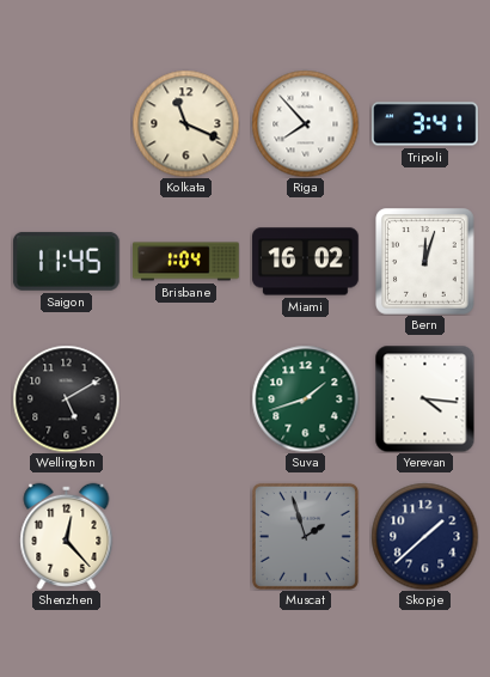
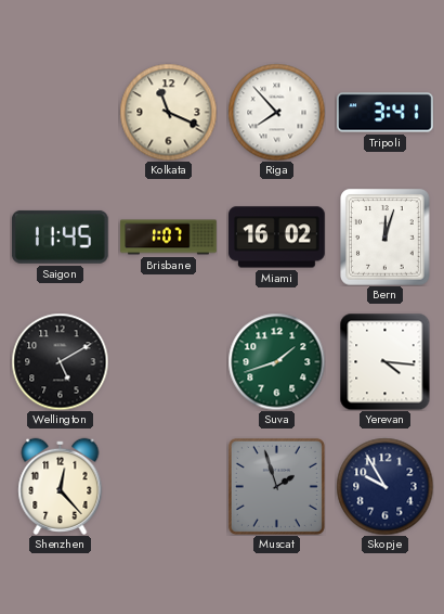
Brisbane: 1:04 -> 1:07
Skopje: 1:38 -> 9:55
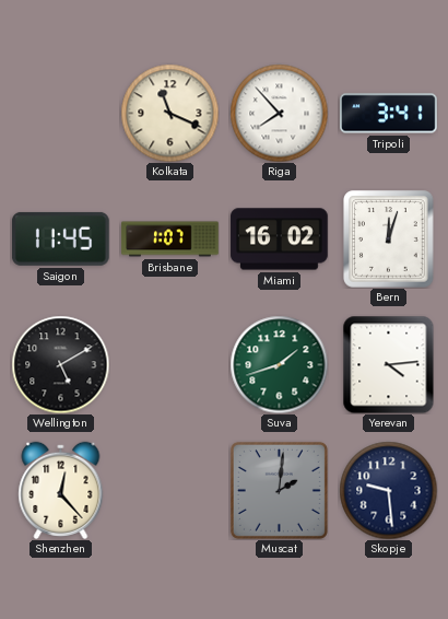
Yerevan: 4:16 -> 4:14
Muscat: 1:57 -> 2:01
Skopje: 9:55 -> 9:29
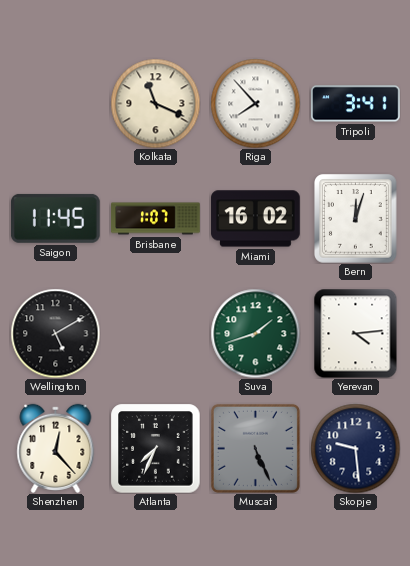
Atlanta: none -> 7:34
Muscat: 2:01 -> 5:26
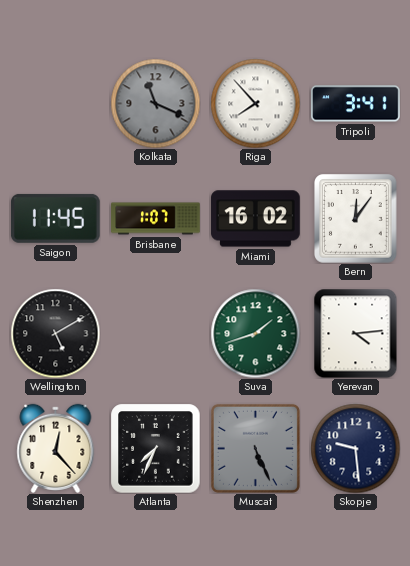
Kolkata dial: cream -> grey
Bern: 12:03 -> 12:06
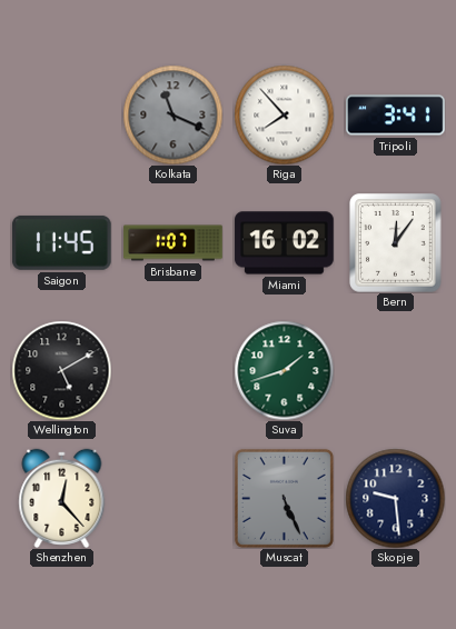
Yerevan: 4:14 -> none
Atlanta: 7:34 -> none
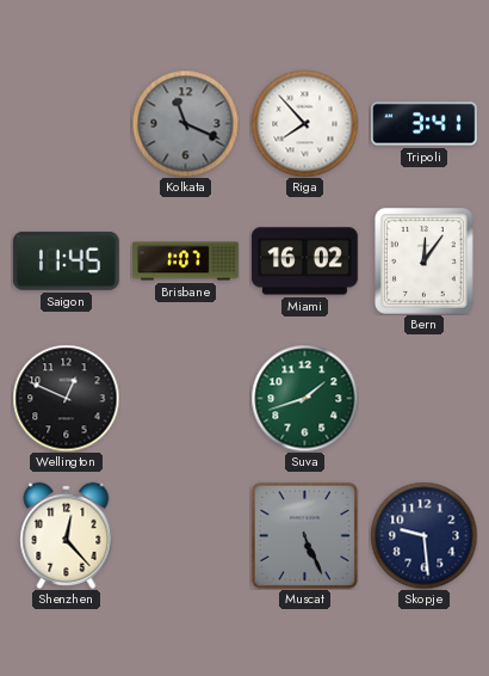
Wellington: 5:10 -> 12:49
